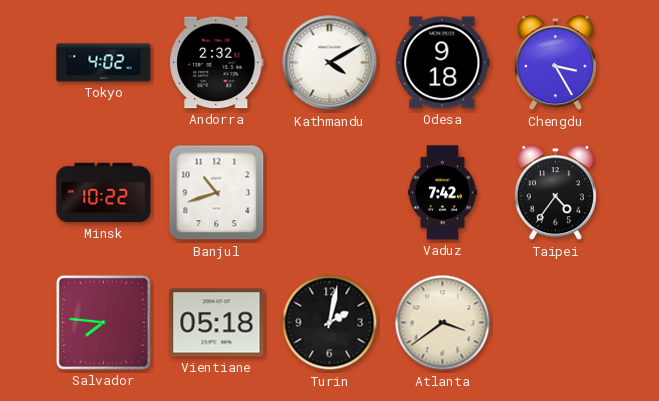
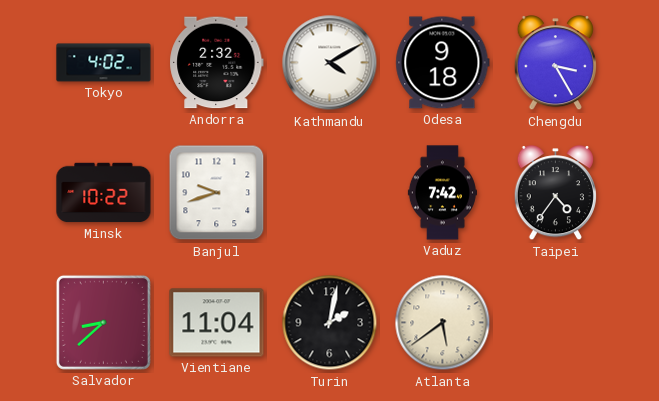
Banjul: 10:42 -> 9:42
Salvador: 7:46 -> 8:38
Vientiane: 05:18 -> 11:04
Atlanta: 3:39 -> 5:39
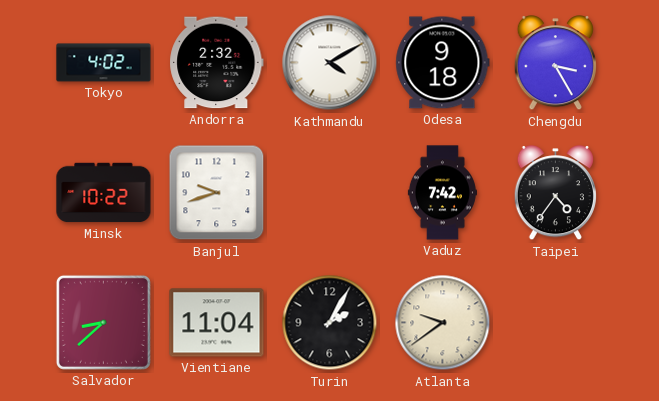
Turin: 2:02 -> 2:05
Atlanta: 5:39 -> 9:39
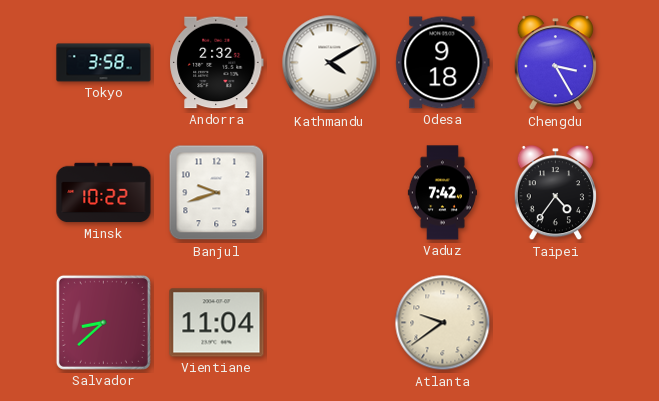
Tokyo: 4:02 -> 3:58
Turin: 2:05 -> none
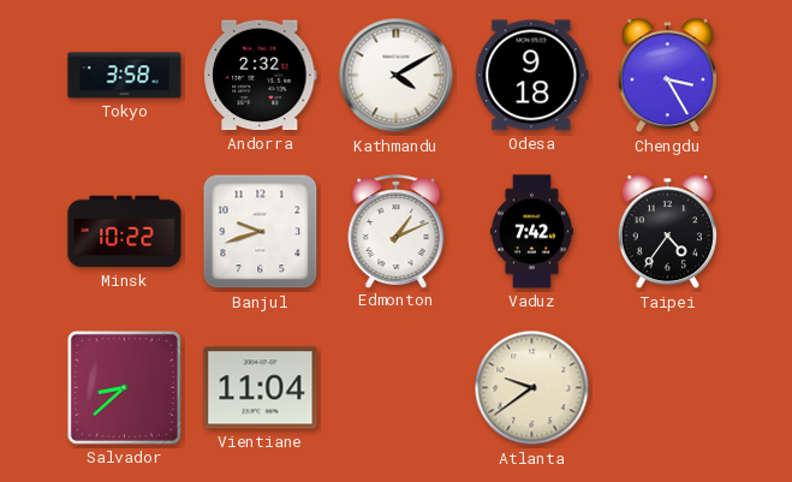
Edmonton: none -> 1:11
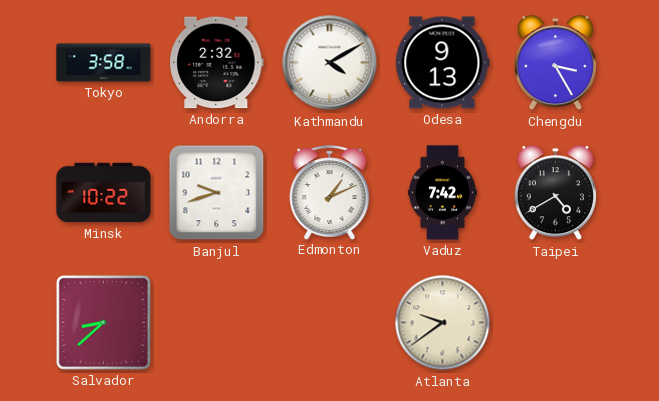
Odesa: 9:18 -> 9:13
Taipei: 4:36 -> 4:40
Vientiane: 11:04 -> none
